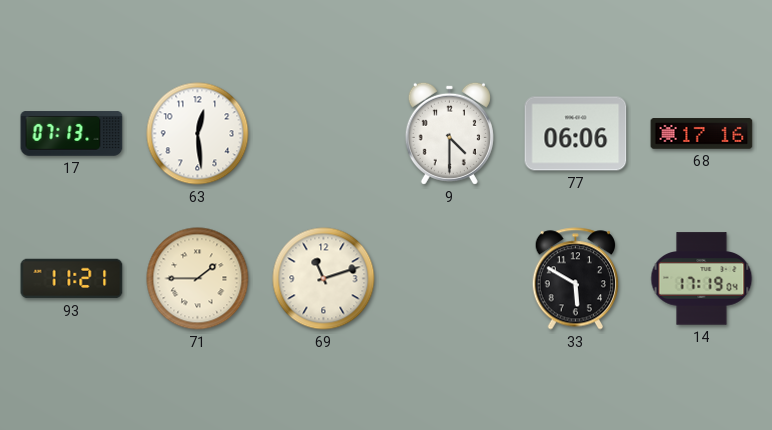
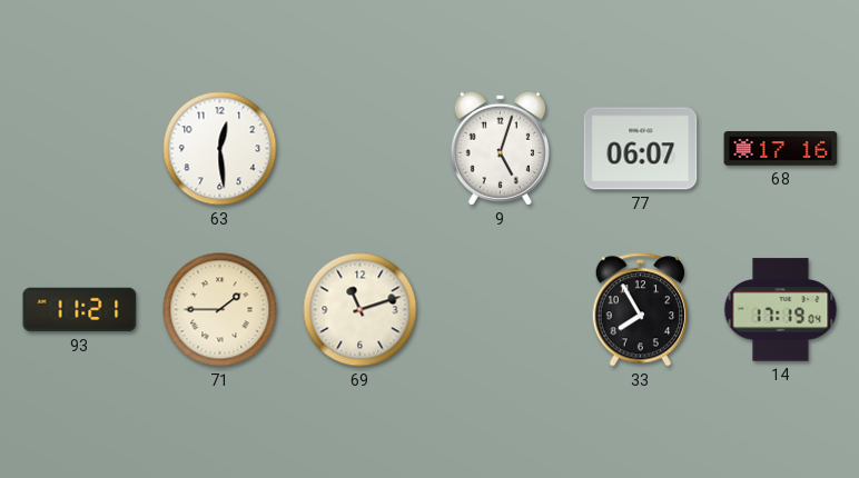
17: 07:13 -> none
9: 4:30 -> 5:03
77: 06:06 -> 06:07
33: 5:50 -> 7:55
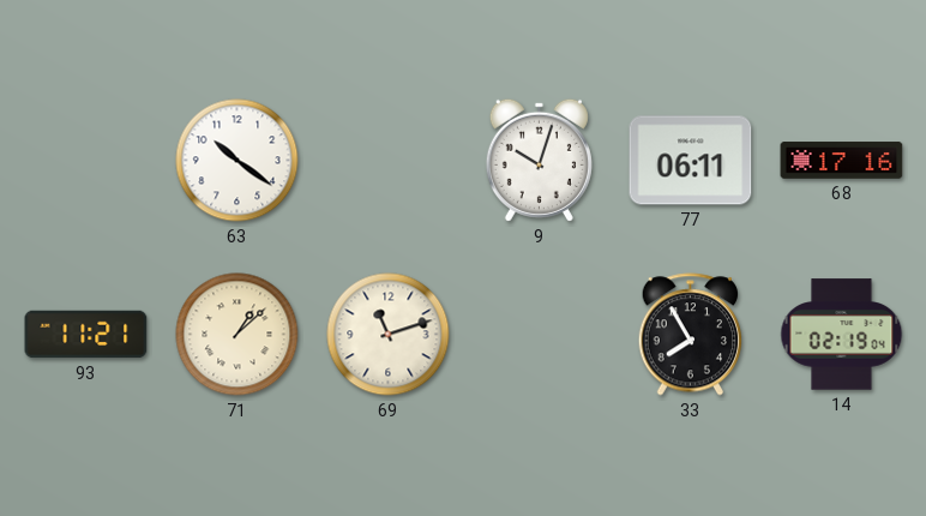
63: 12:29 -> 10:21
9: 5:03 -> 10:03
77: 06:07 -> 06:11
71: 1:45 -> 1:08
14: 17:19 -> 02:19
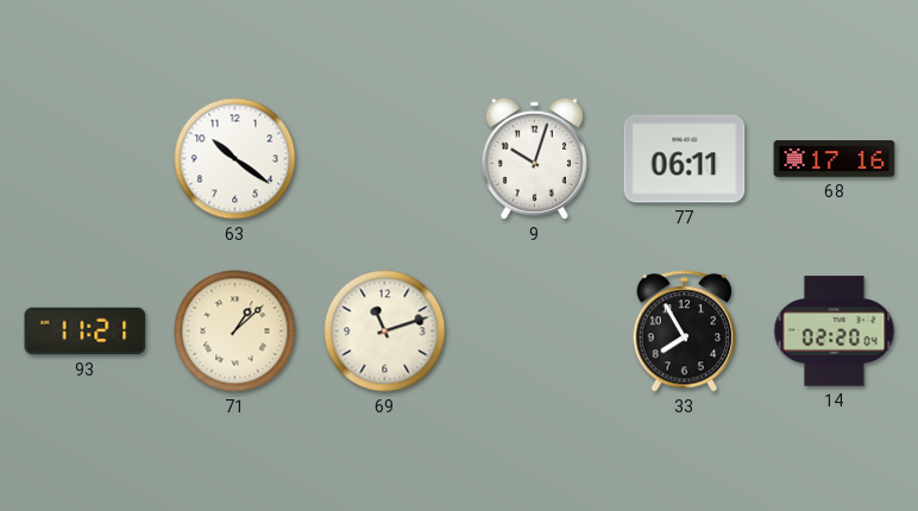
14: 02:19 -> 02:20
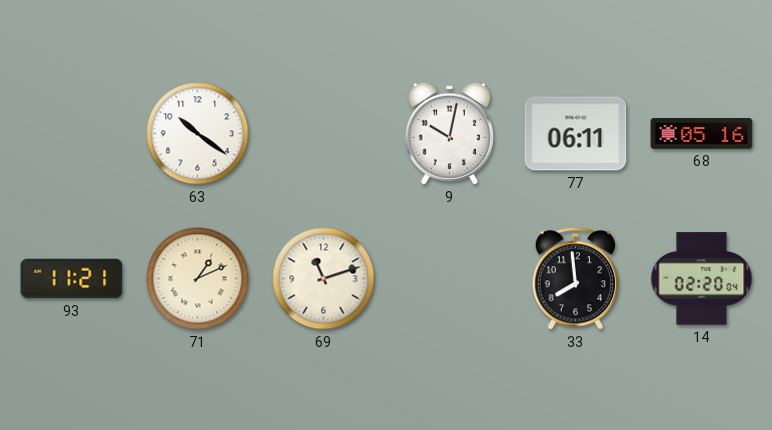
9: 10:03 -> 10:02
68: 17:16 -> 05:16
71: 1:08 -> 1:11
33: 7:55 -> 7:59
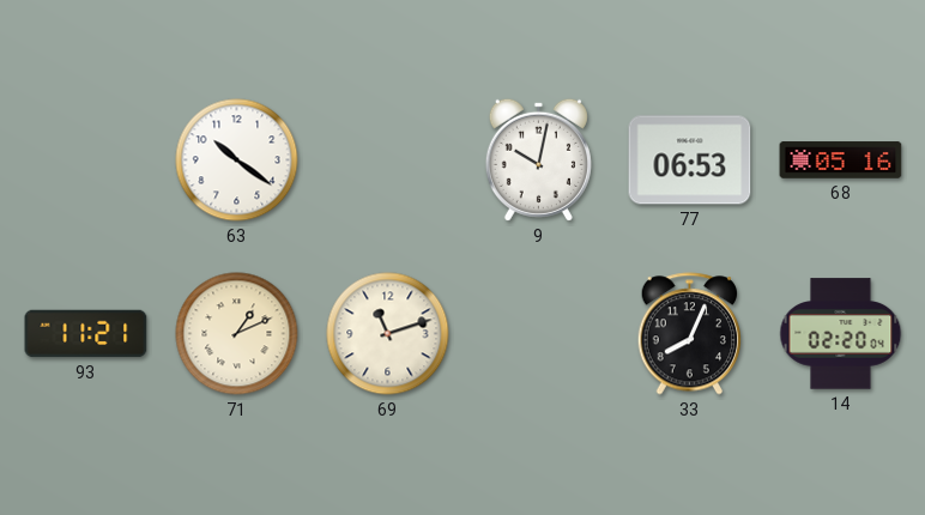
77: 06:11 -> 06:53
33: 7:59 -> 8:04
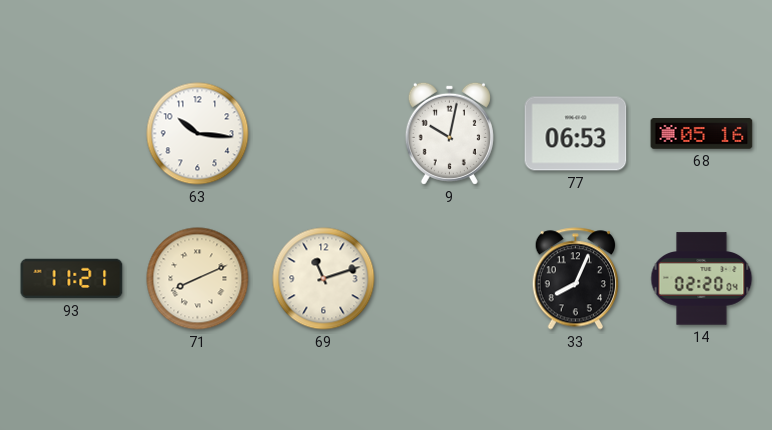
63: 10:21 -> 10:16
71: 1:11 -> 8:11
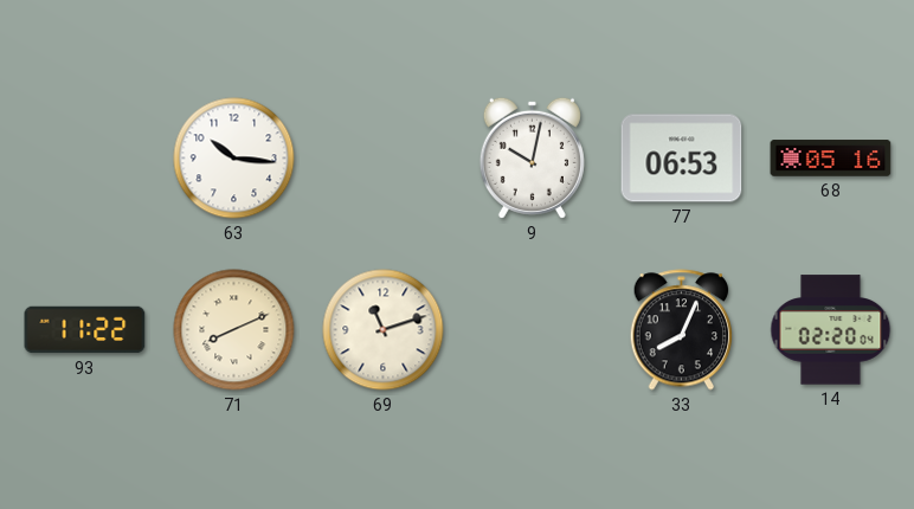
93: 11:21 -> 11:22
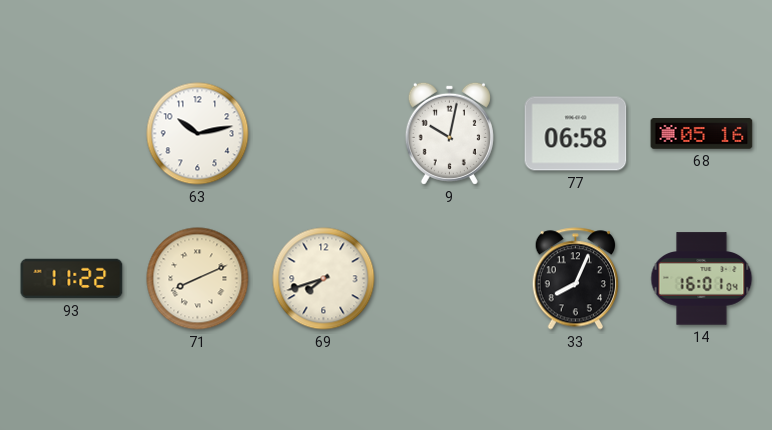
63: 10:16 -> 10:13
77: 06:53 -> 06:58
69: 11:12 -> 7:42
14: 02:20 -> 16:01
